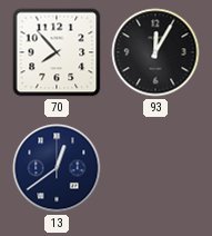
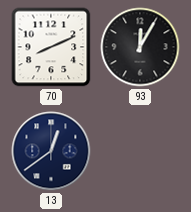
70: 7:53 -> 8:11
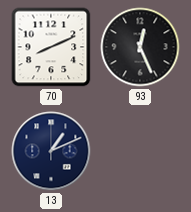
93: 12:05 -> 12:26
13: 12:39 -> 1:11
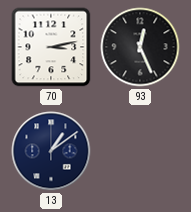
70: 8:11 -> 3:13
13: 1:11 -> 1:09
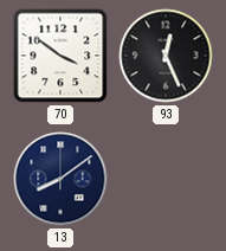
70: 3:13 -> 3:51
13: 1:09 -> 8:09
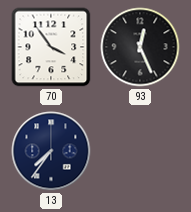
70: 3:51 -> 3:54
13: 8:09 -> 7:36
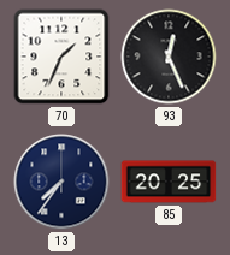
70: 3:54 -> 1:34
85: none -> 20:25
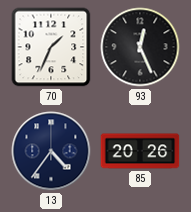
13: 7:36 -> 4:36
85: 20:25 -> 20:26
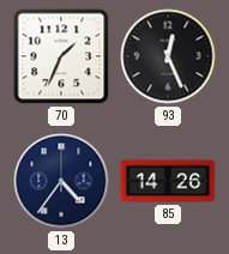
85: 20:26 -> 14:26
